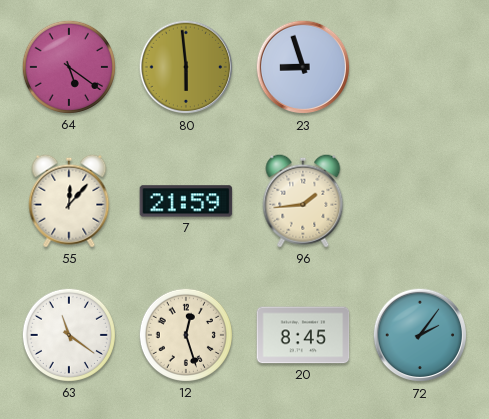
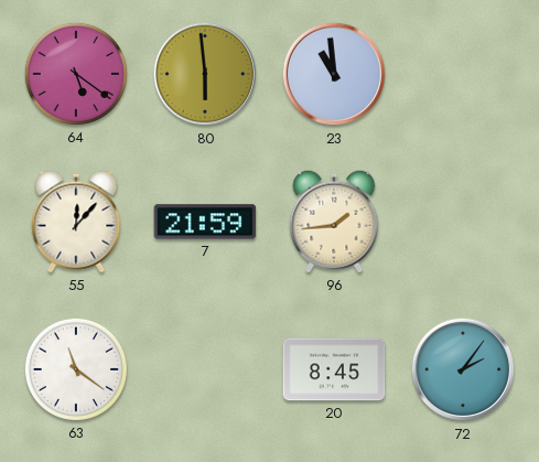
23: 8:57 -> 10:59
12: 12:27 -> none
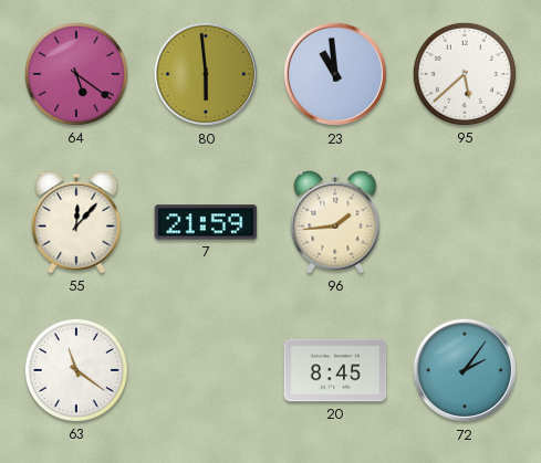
95: none -> 5:38
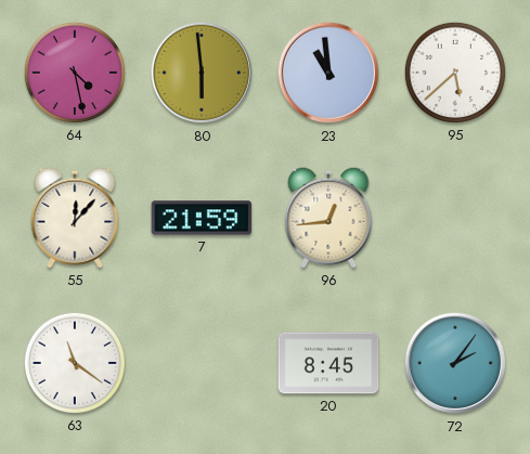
64: 5:21 -> 4:28
96: 1:44 -> 12:44
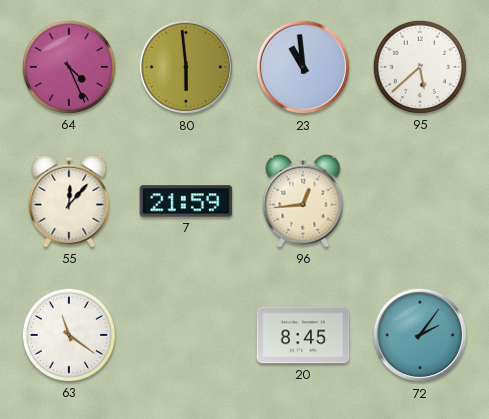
64: 4:28 -> 4:26
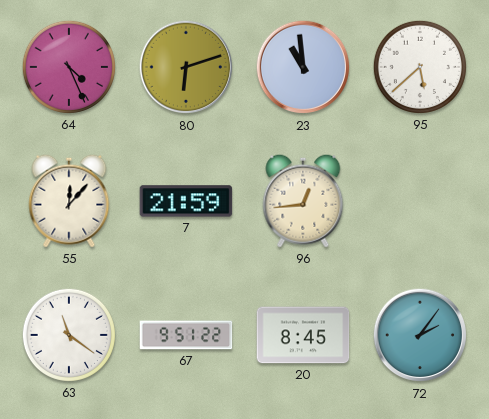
80: 5:59 -> 6:12
67: none -> 9:51
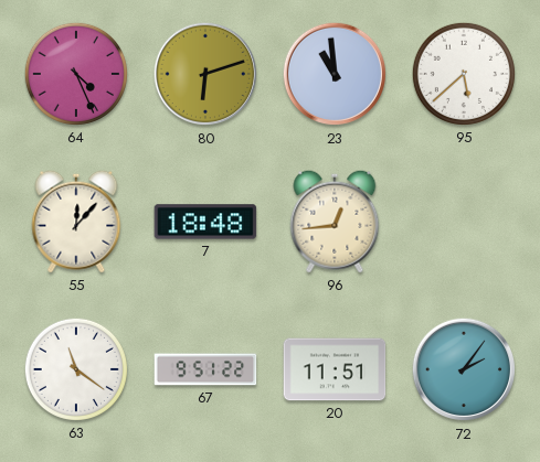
7: 21:59 -> 18:48
20: 8:45 -> 11:51
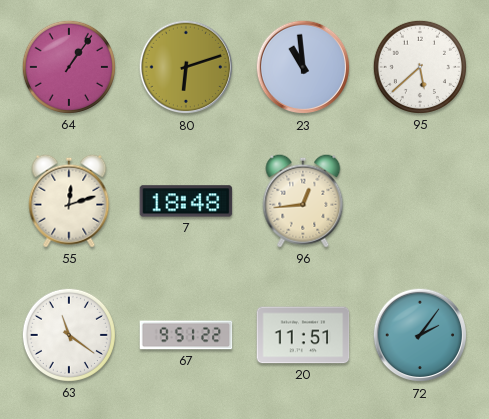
64: 4:26 -> 1:06
55: 12:07 -> 12:12
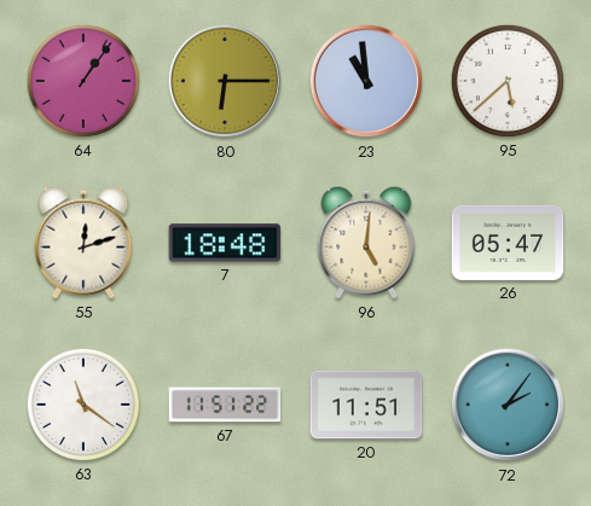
80: 6:12 -> 6:15
96: 12:44 -> 5:01
26: none -> 05:47
67: 9:51 -> 11:51
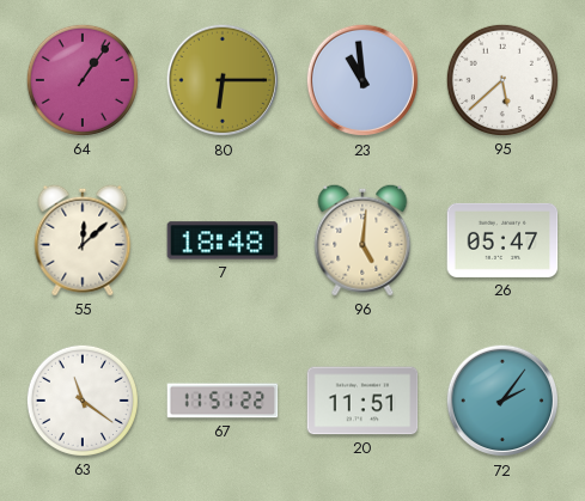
55: 12:12 -> 12:08
